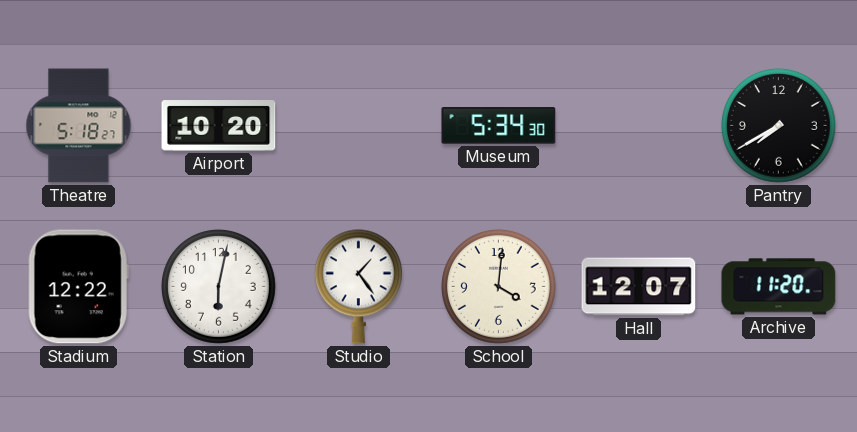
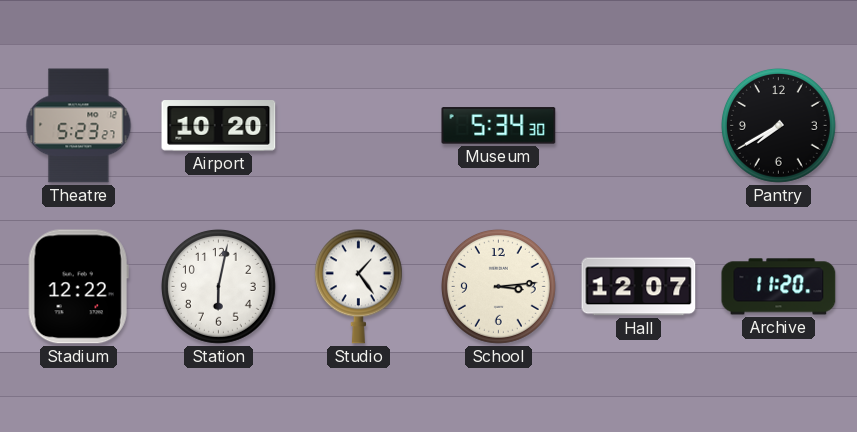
Theatre: 5:18 -> 5:23
School: 4:01 -> 3:14
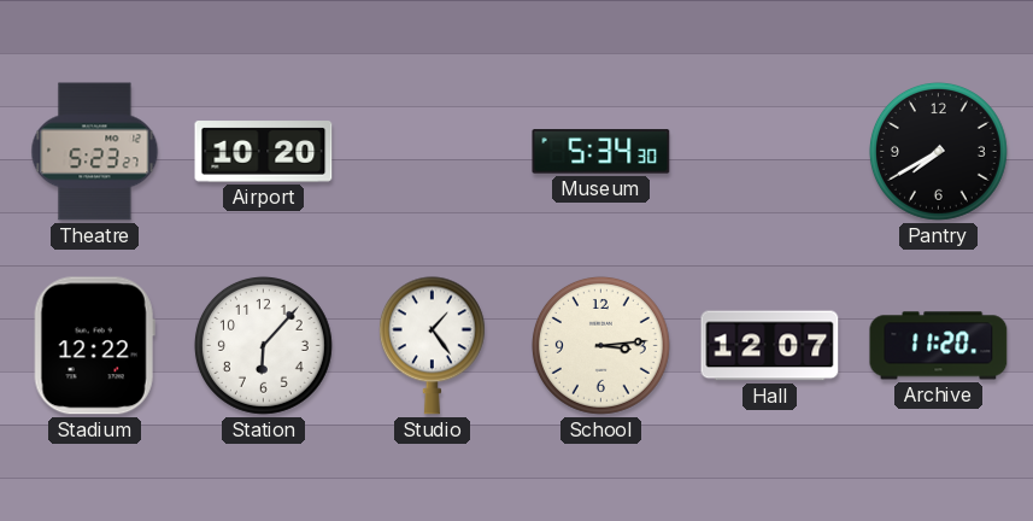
Station: 6:02 -> 6:07
